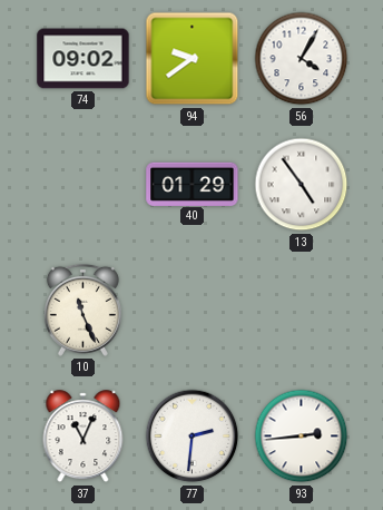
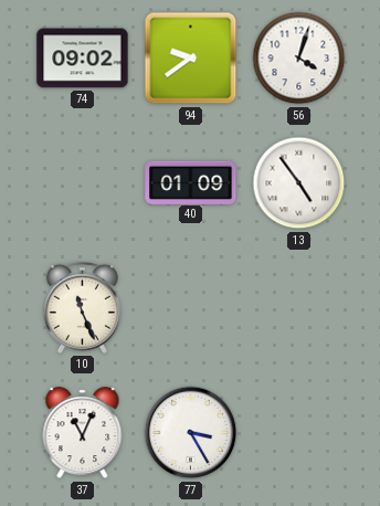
56: 4:05 -> 4:03
40: 01:29 -> 01:09
77: 2:31 -> 3:25
93: 2:44 -> none
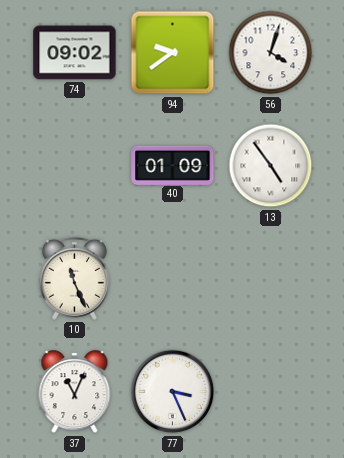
77: 3:25 -> 3:26
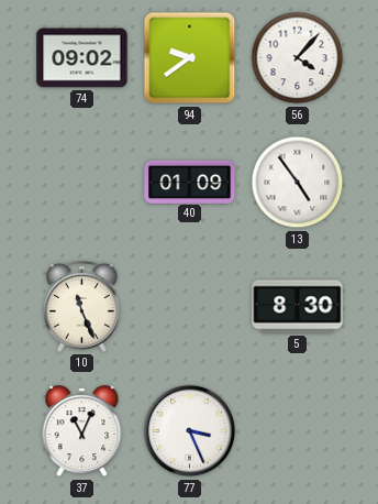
56: 4:03 -> 4:07
5: none -> 8:30
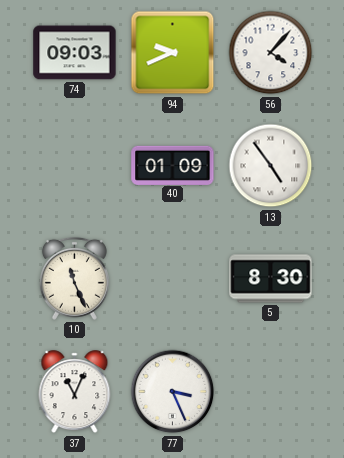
74: 09:02 -> 09:03
94: 9:39 -> 9:41
